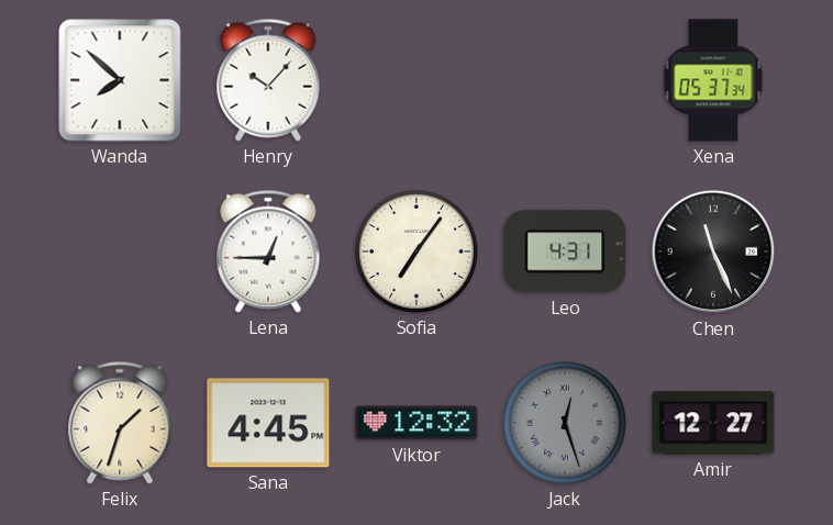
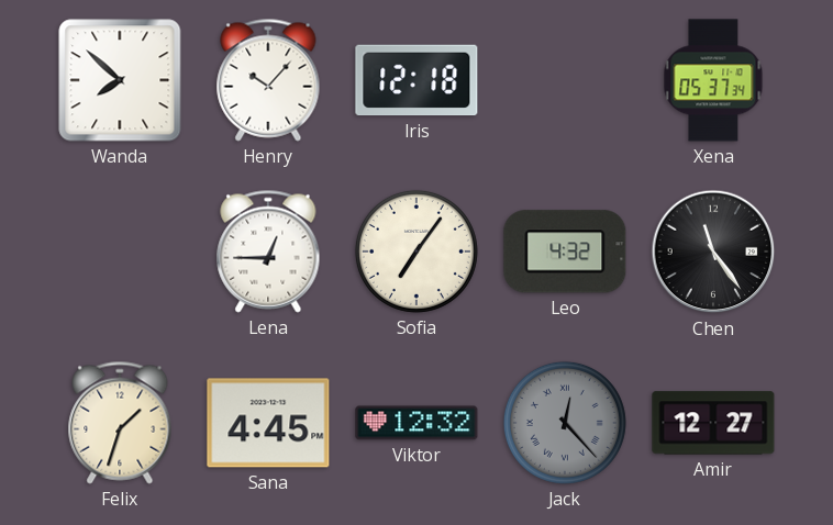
Iris: none -> 12:18
Leo: 4:31 -> 4:32
Chen: 11:26 -> 11:24
Jack: 12:27 -> 12:23
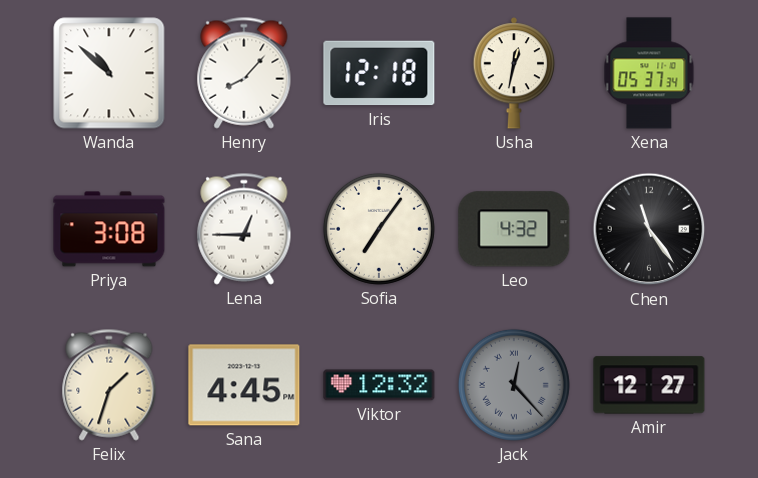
Wanda: 7:52 -> 10:52
Henry: 10:07 -> 8:07
Usha: none -> 12:32
Priya: none -> 3:08
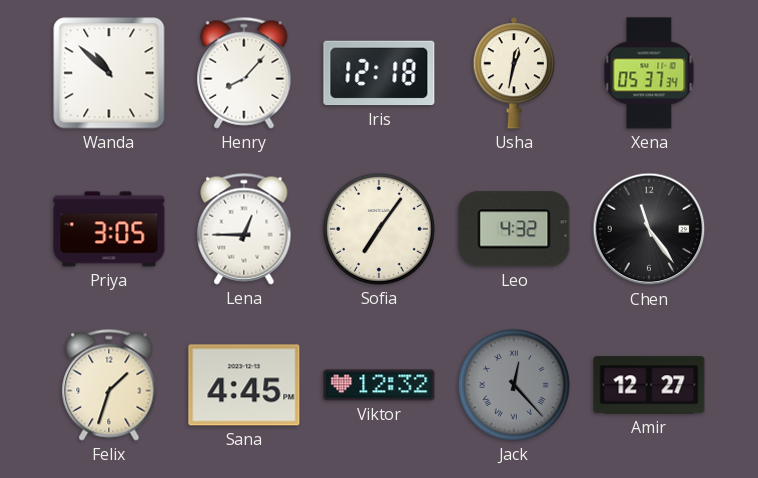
Priya: 3:08 -> 3:05
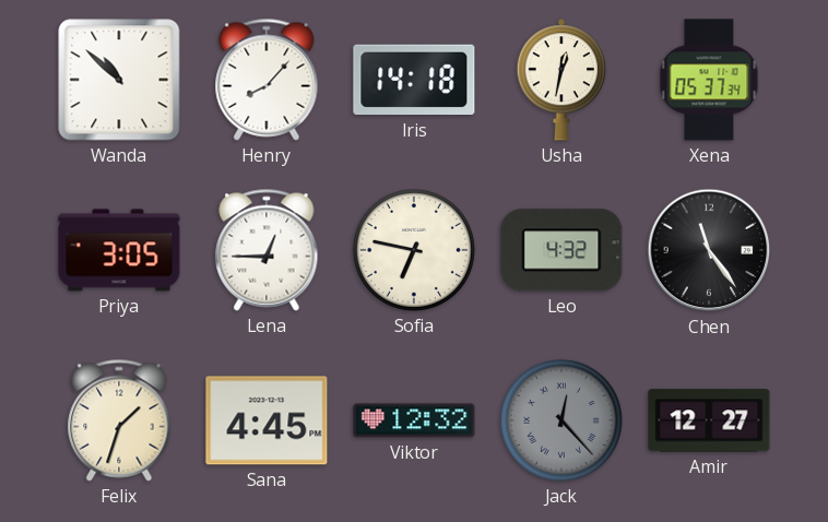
Iris: 12:18 -> 14:18
Sofia: 7:06 -> 6:47
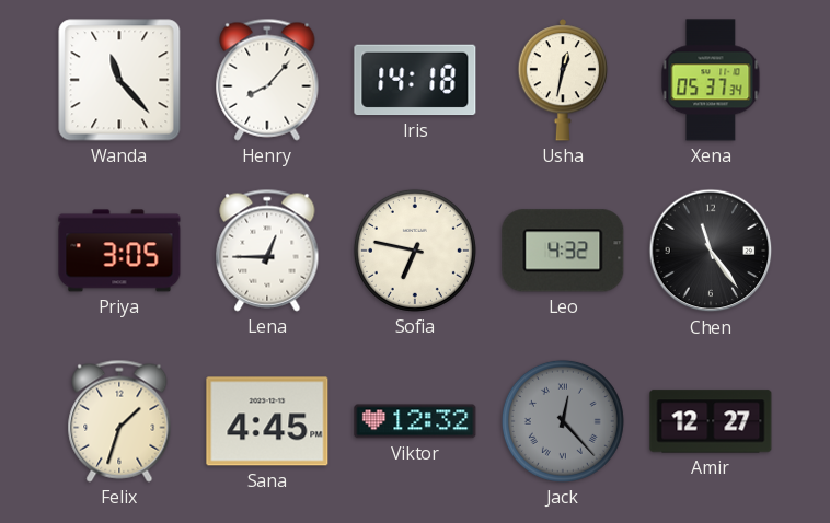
Wanda: 10:52 -> 11:23
